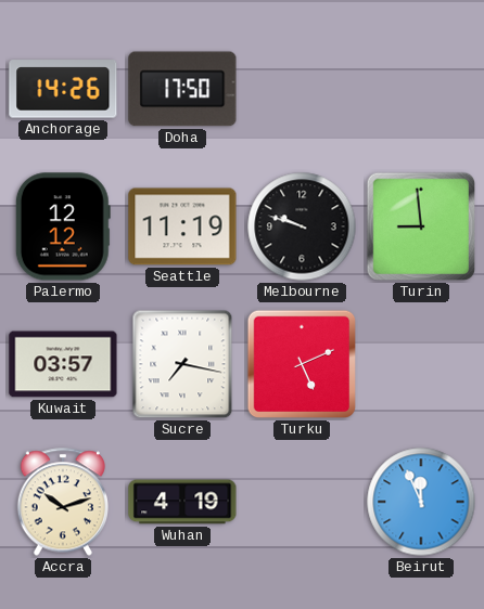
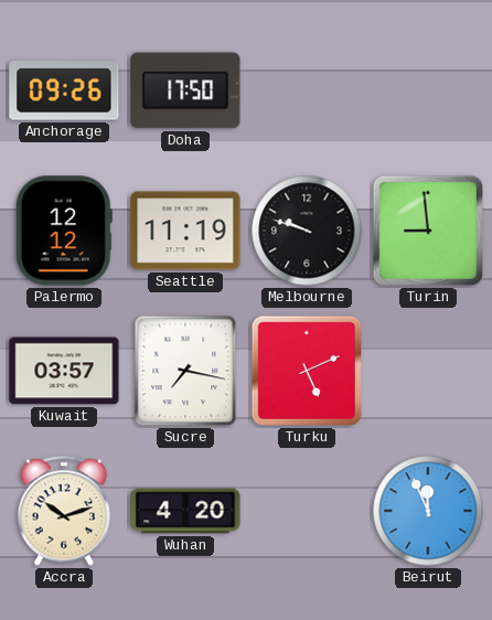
Anchorage: 14:26 -> 09:26
Wuhan: 4:19 -> 4:20
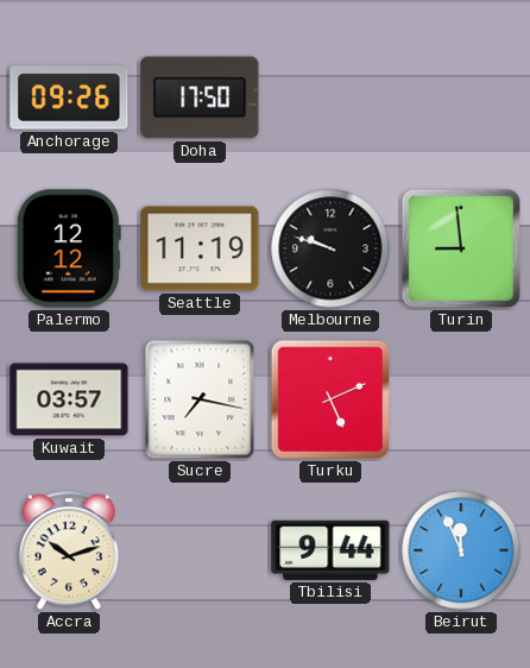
Wuhan: 4:20 -> none
Tbilisi: none -> 9:44
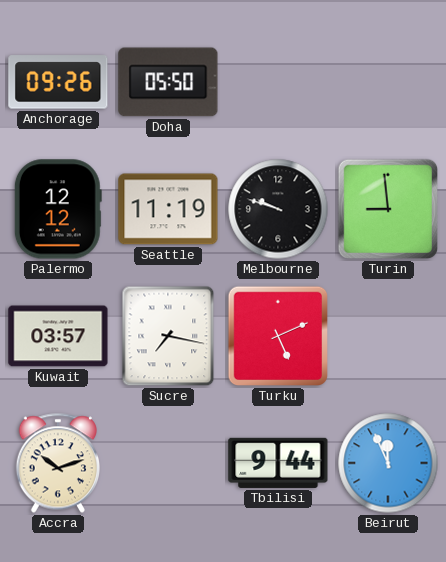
Doha: 17:50 -> 05:50
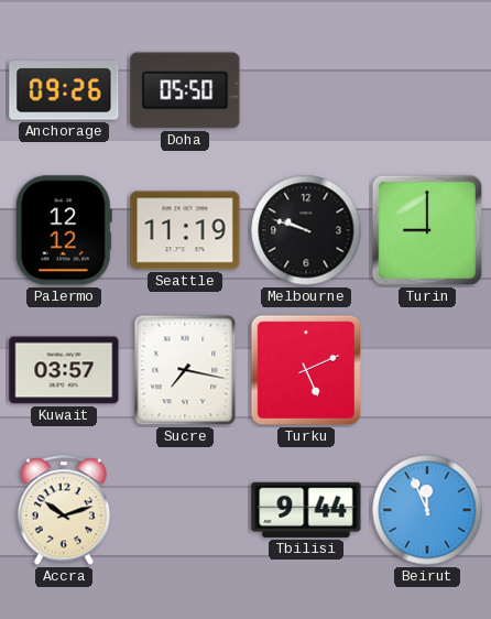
Turin: 8:59 -> 9:00
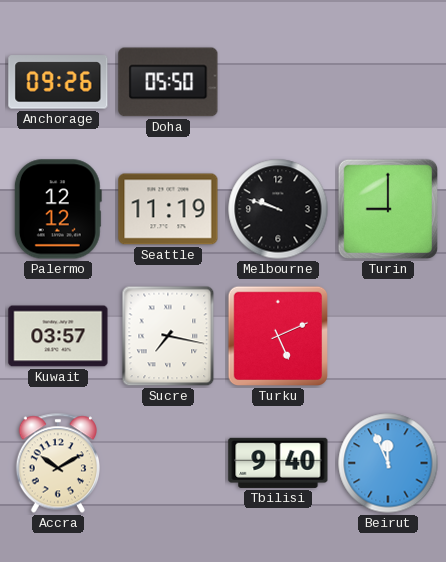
Accra: 10:12 -> 10:10
Tbilisi: 9:44 -> 9:40
